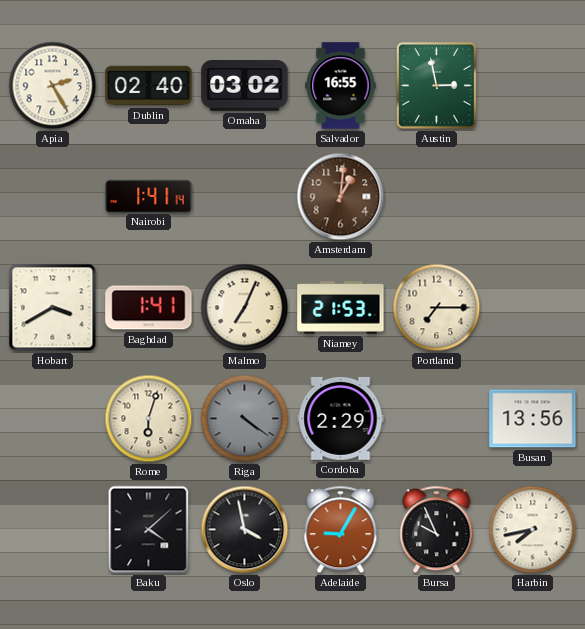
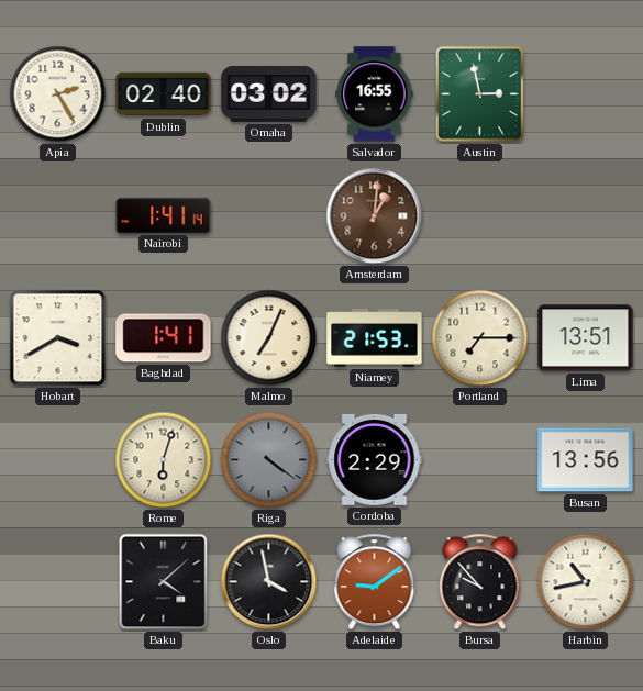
Lima: none -> 13:51
Adelaide: 9:05 -> 9:09
Bursa: 9:56 -> 9:53
Harbin: 7:43 -> 10:43
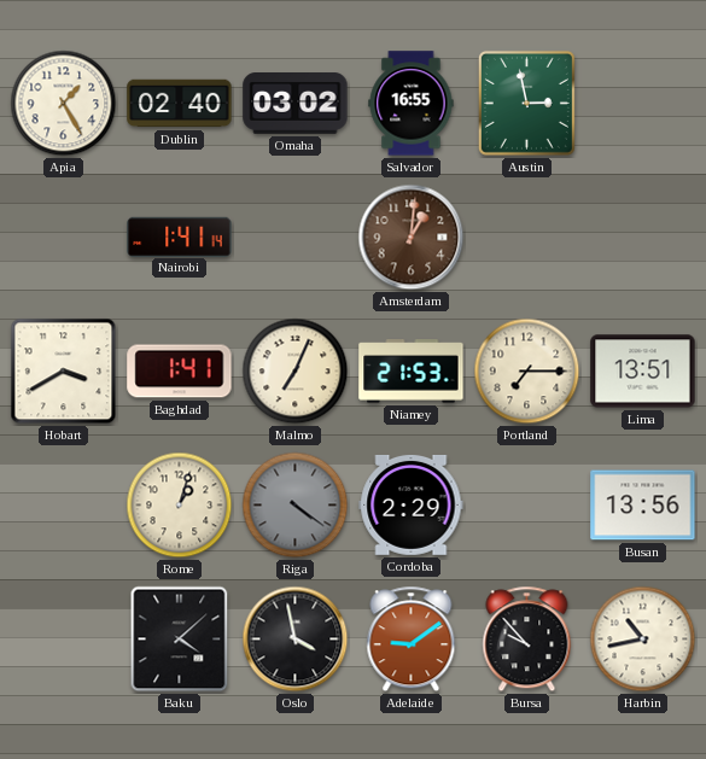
Apia: 2:25 -> 1:25
Rome: 6:03 -> 1:03
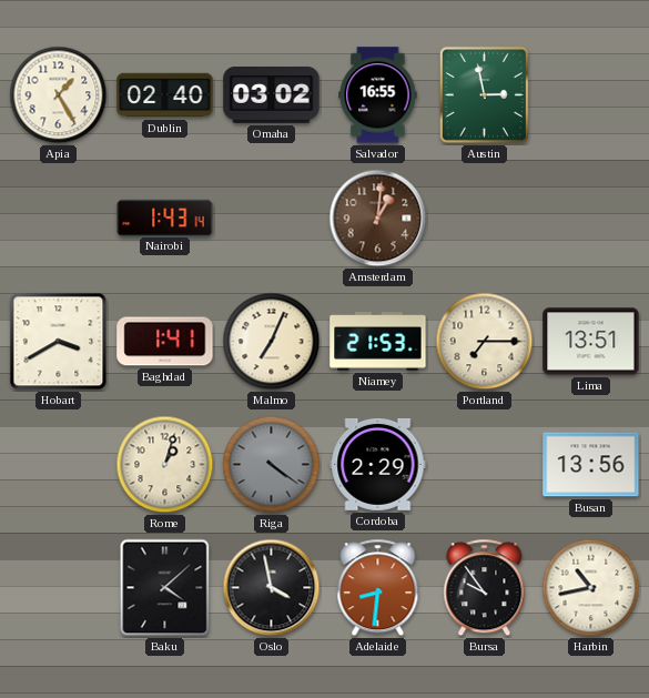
Nairobi: 1:41 -> 1:43
Adelaide: 9:09 -> 8:31
Bursa: 9:53 -> 9:54
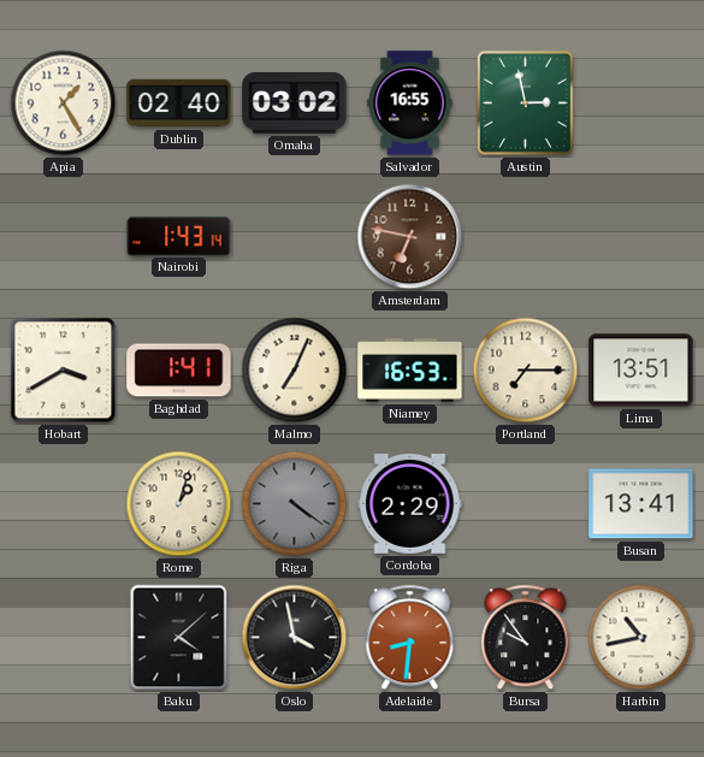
Amsterdam: 1:01 -> 6:47
Niamey: 21:53 -> 16:53
Busan: 13:56 -> 13:41
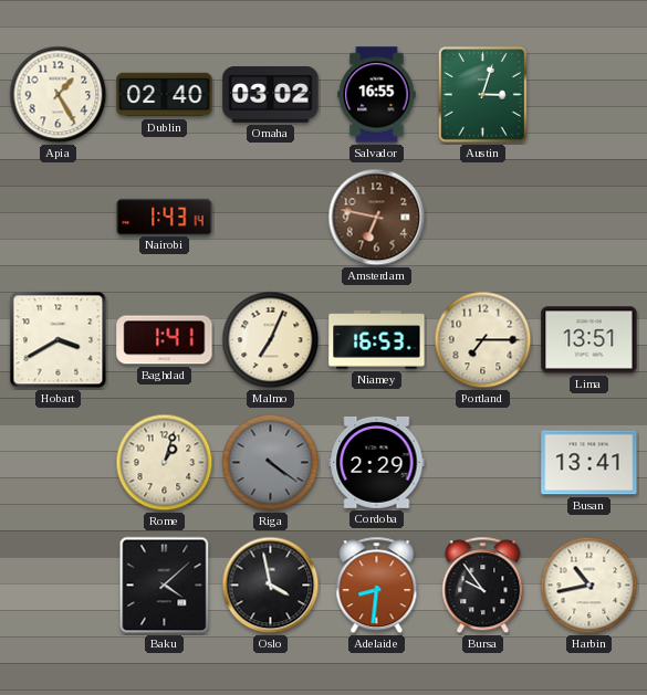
Austin: 2:58 -> 3:03
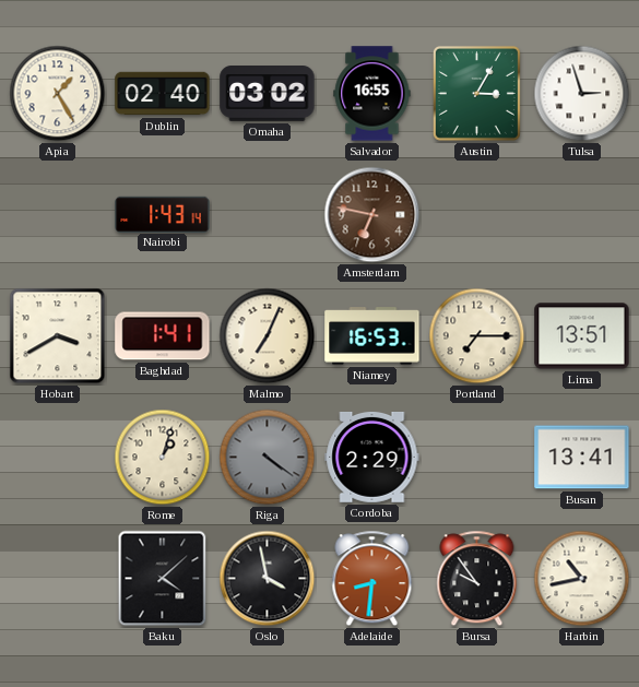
Austin: 3:03 -> 3:05
Tulsa: none -> 2:57
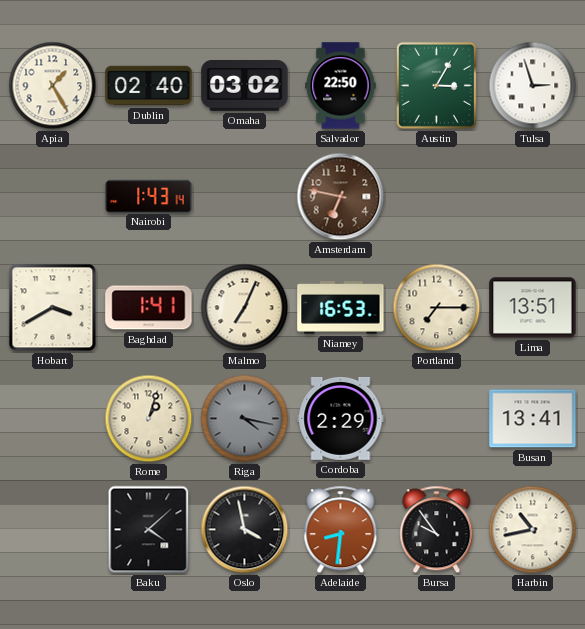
Salvador: 16:55 -> 22:50
Riga: 4:21 -> 4:17
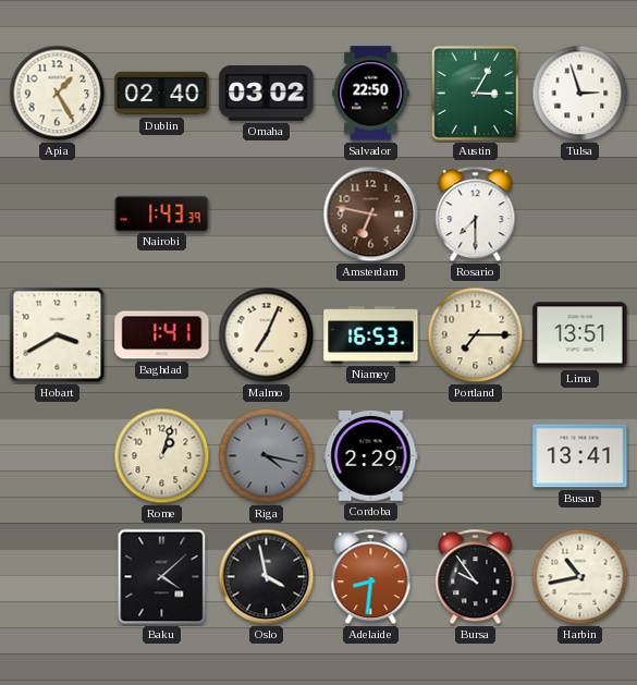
Nairobi: 1:43:14 -> 1:43:39
Rosario: none -> 7:30
